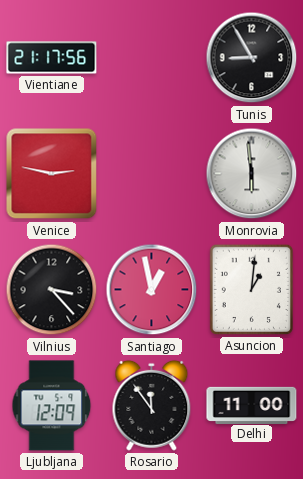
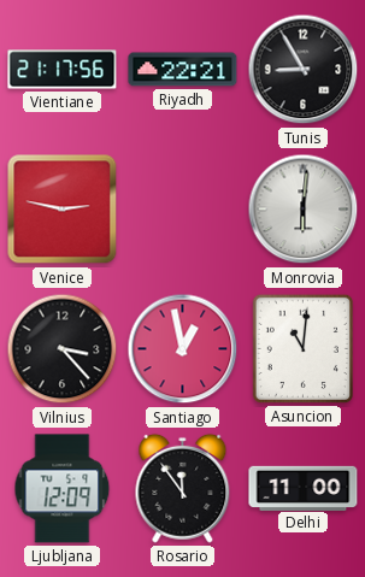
Riyadh: none -> 22:21
Monrovia: 5:59 -> 6:01
Asuncion: 1:01 -> 11:01
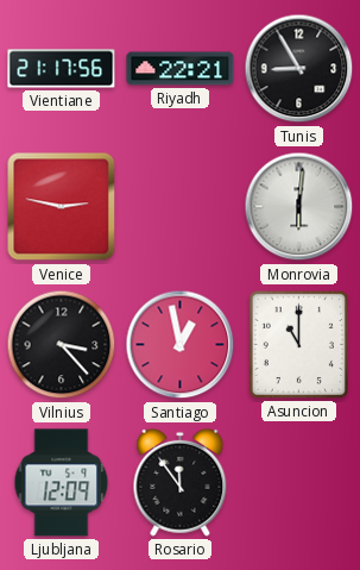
Asuncion: 11:01 -> 11:00
Delhi: 11:00 -> none
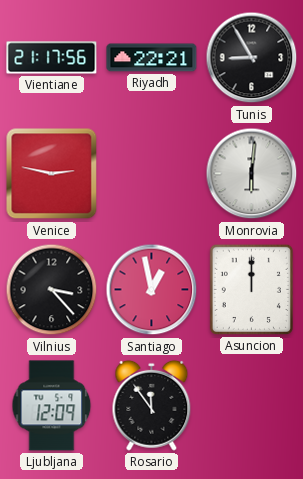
Asuncion: 11:00 -> 12:00
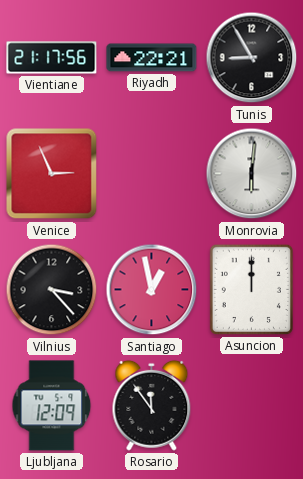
Venice: 2:47 -> 2:56
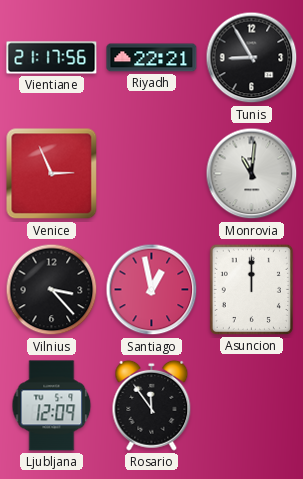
Monrovia: 6:01 -> 11:01
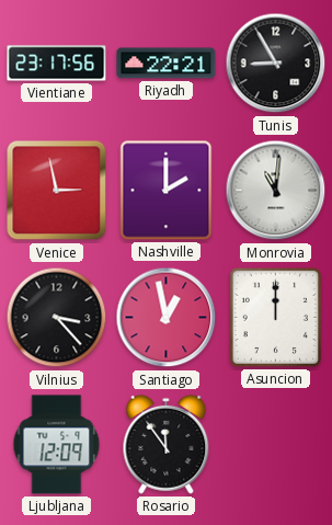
Vientiane: 21:17 -> 23:17
Venice: 2:56 -> 2:58
Nashville: none -> 2:00
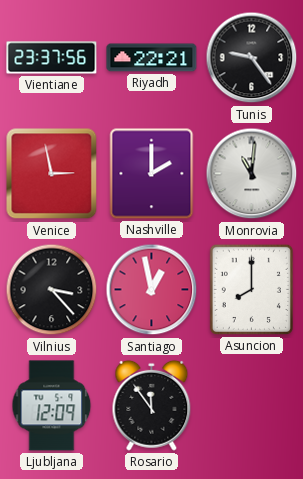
Vientiane: 23:17 -> 23:37
Tunis: 8:55 -> 9:24
Asuncion: 12:00 -> 8:00
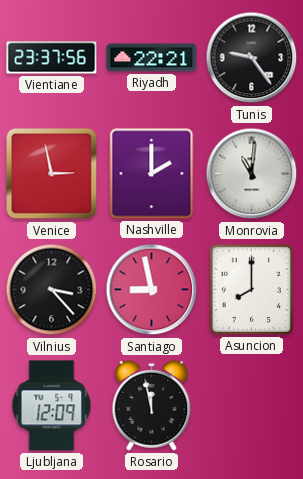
Santiago: 12:58 -> 8:58
Rosario: 11:54 -> 11:58
